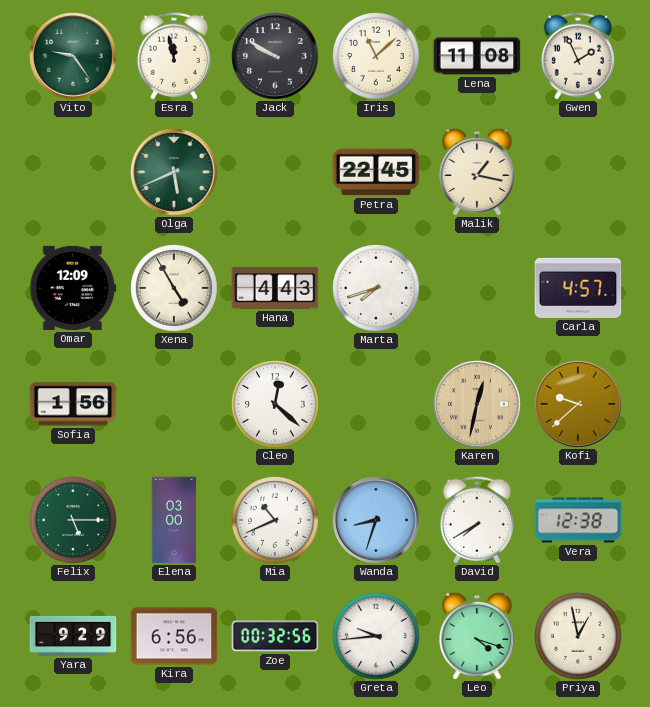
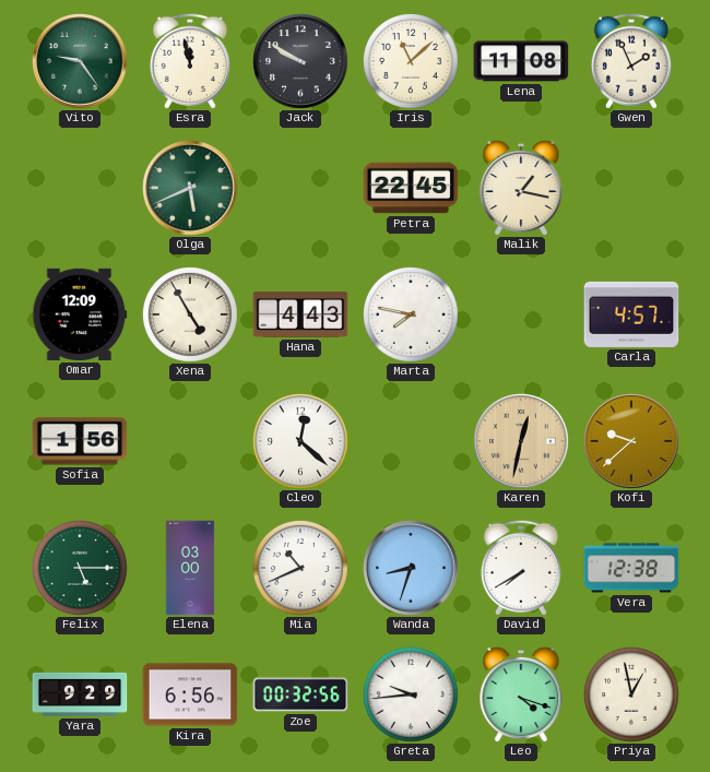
Marta: 7:42 -> 7:47
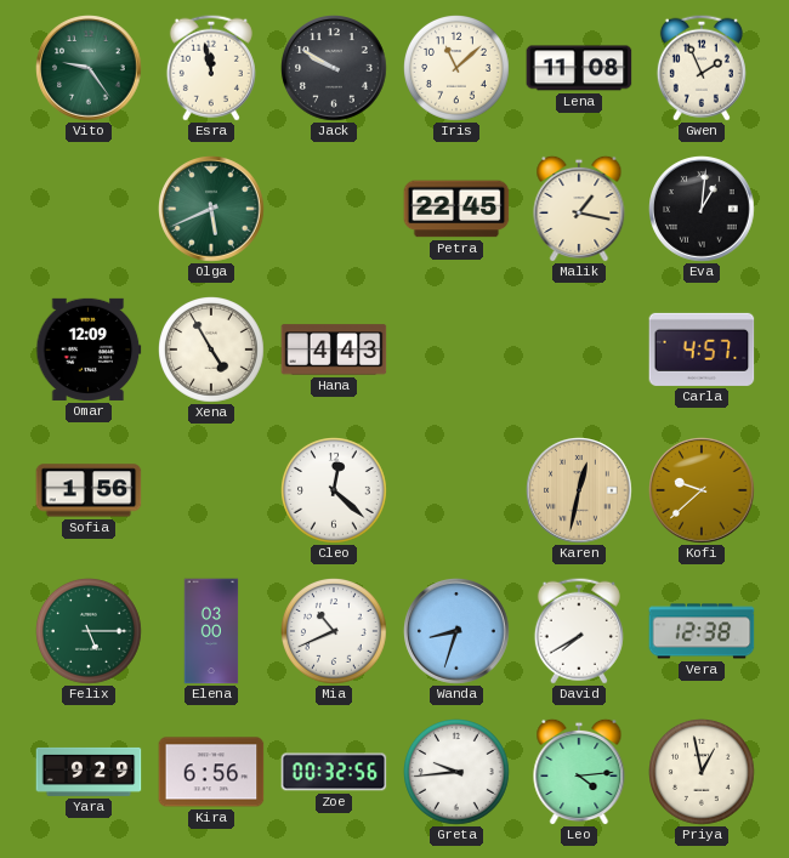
Eva: none -> 1:01
Marta: 7:47 -> none
Leo: 4:18 -> 4:14
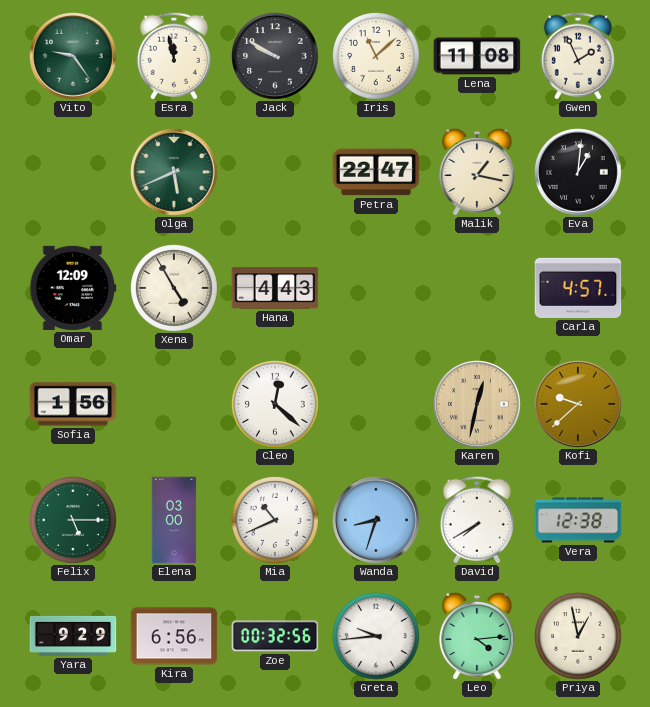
Petra: 22:45 -> 22:47
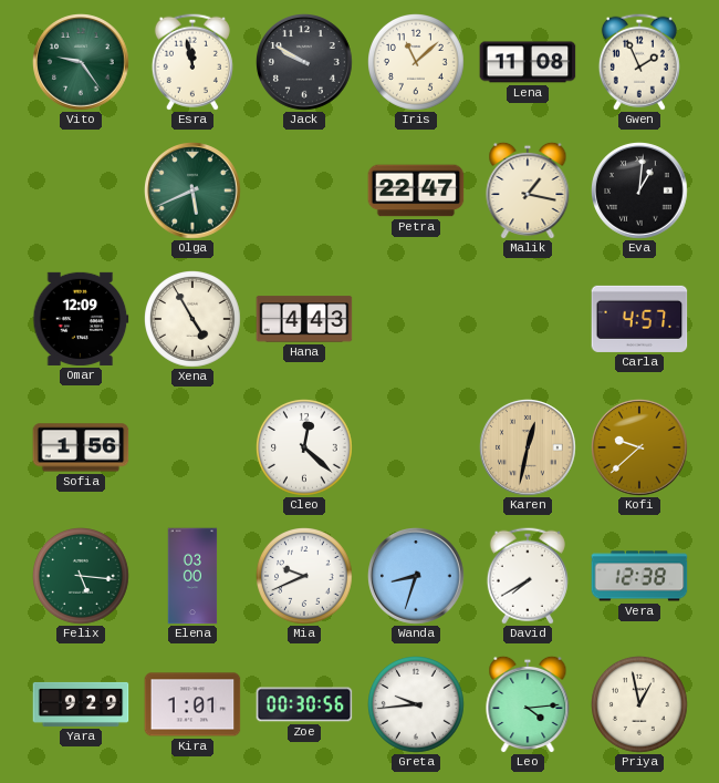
Felix: 5:15 -> 5:16
Mia: 10:41 -> 9:41
Kira: 6:56 -> 1:01
Zoe: 00:32 -> 00:30
